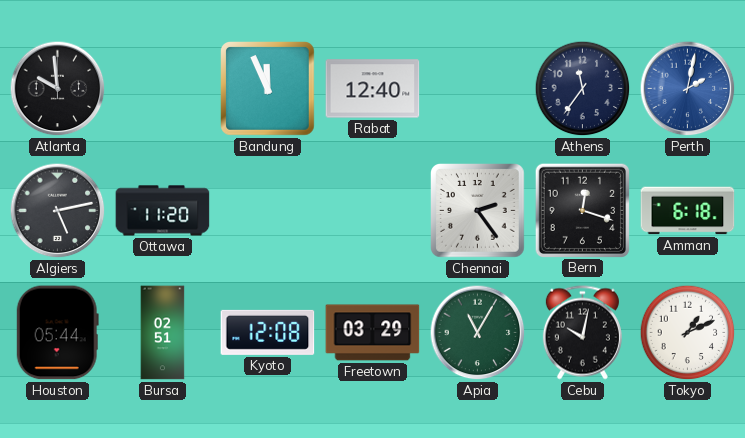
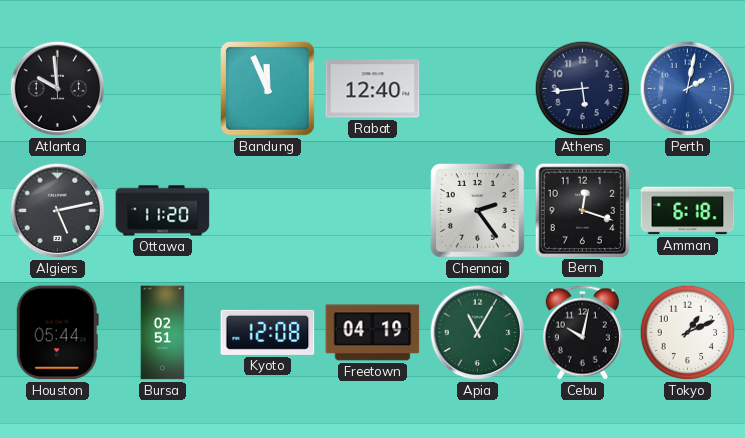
Athens: 11:36 -> 5:44
Freetown: 03:29 -> 04:19
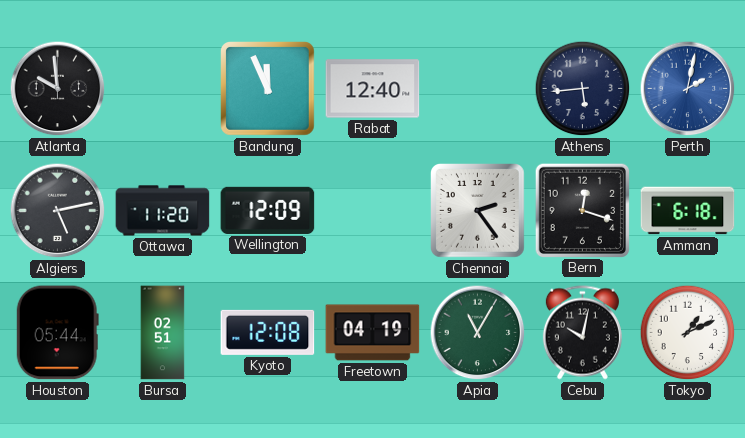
Wellington: none -> 12:09
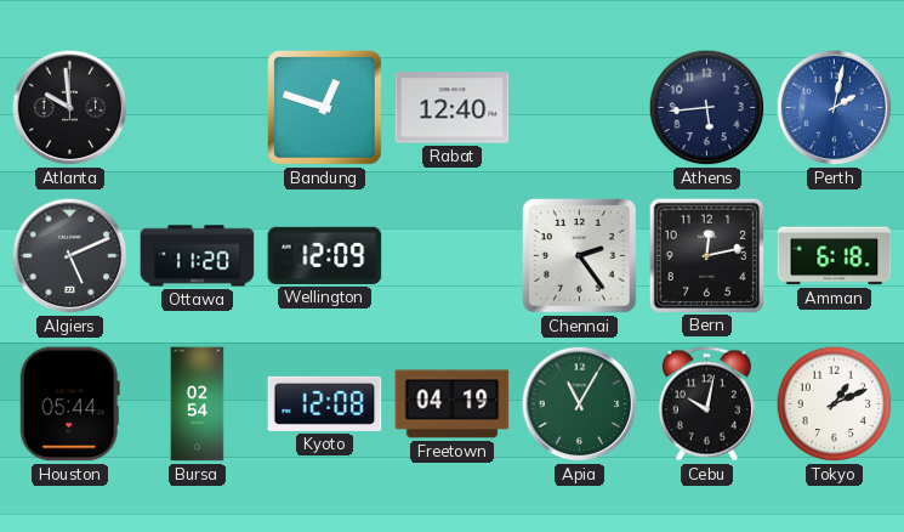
Bandung: 11:56 -> 12:48
Algiers: 5:13 -> 5:11
Bern: 12:18 -> 12:13
Bursa: 02:51 -> 02:54
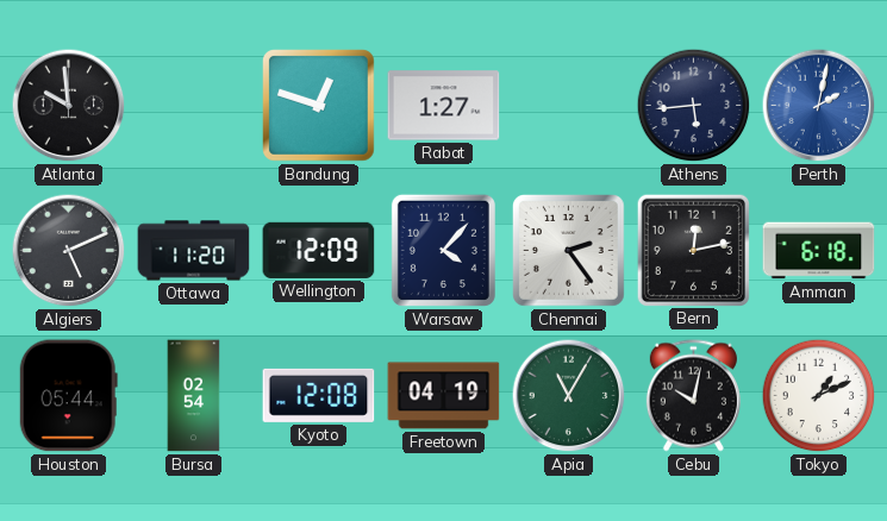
Rabat: 12:40 -> 1:27
Warsaw: none -> 4:07
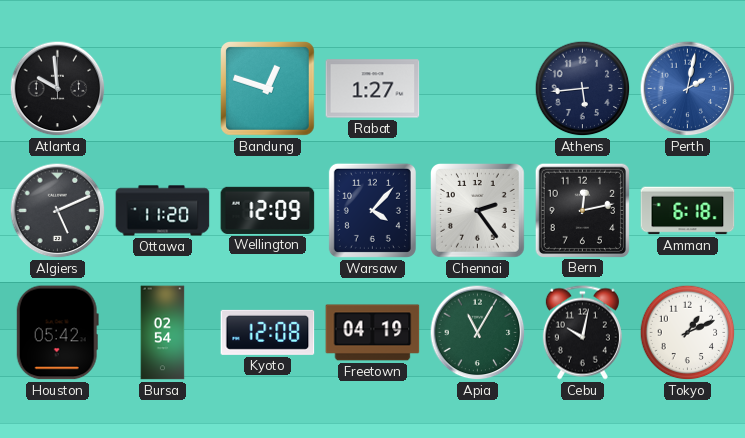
Houston: 05:44 -> 05:42
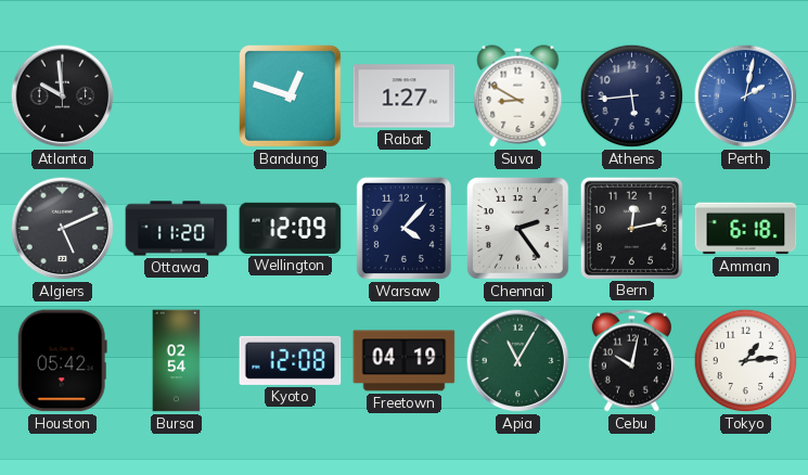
Suva: none -> 8:50
Tokyo: 1:11 -> 1:14
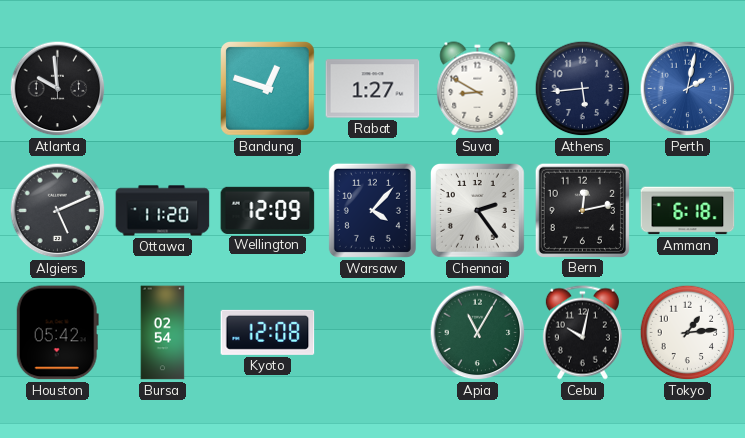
Freetown: 04:19 -> none
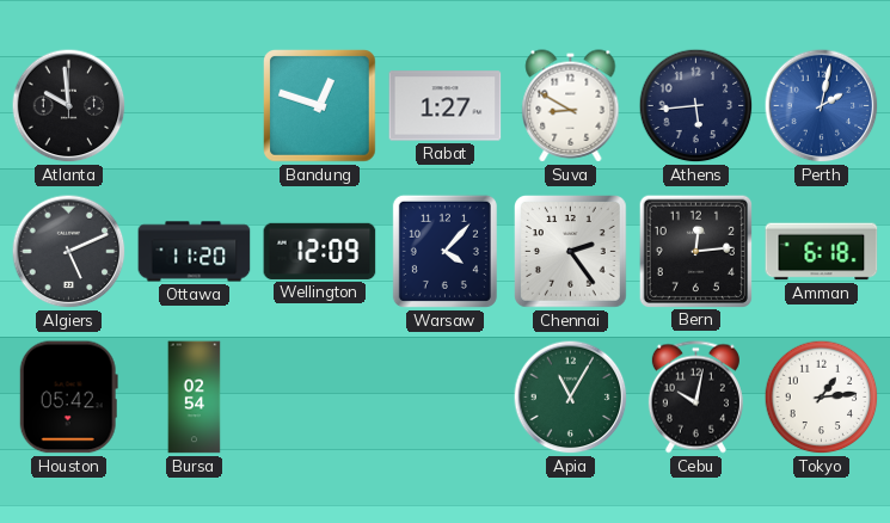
Bern: 12:13 -> 12:14
Kyoto: 12:08 -> none
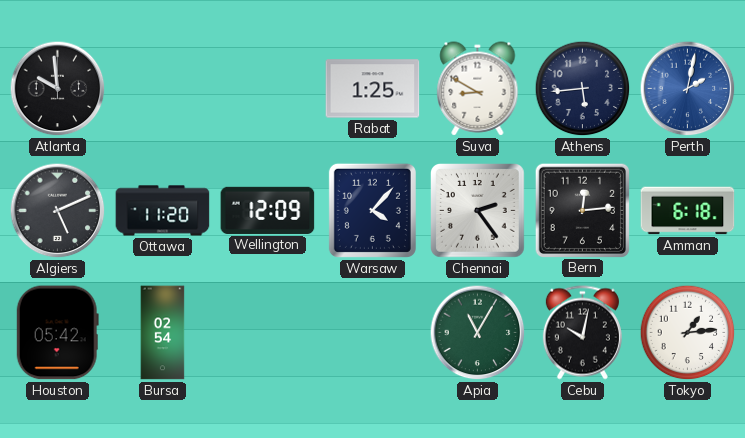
Bandung: 12:48 -> none
Rabat: 1:27 -> 1:25
